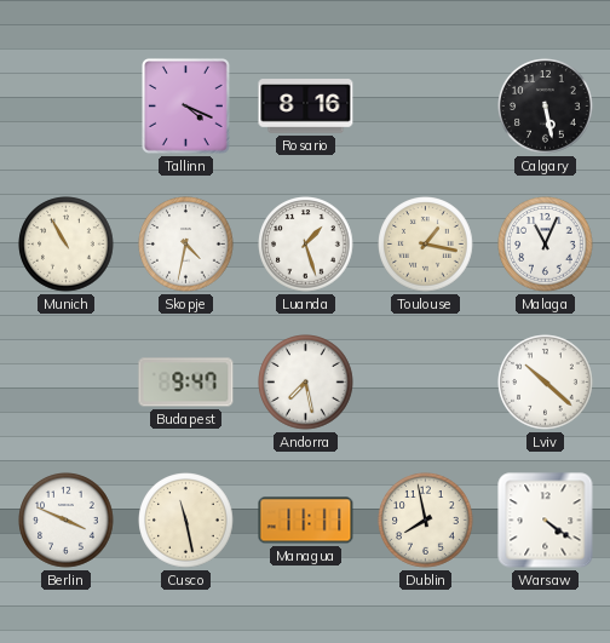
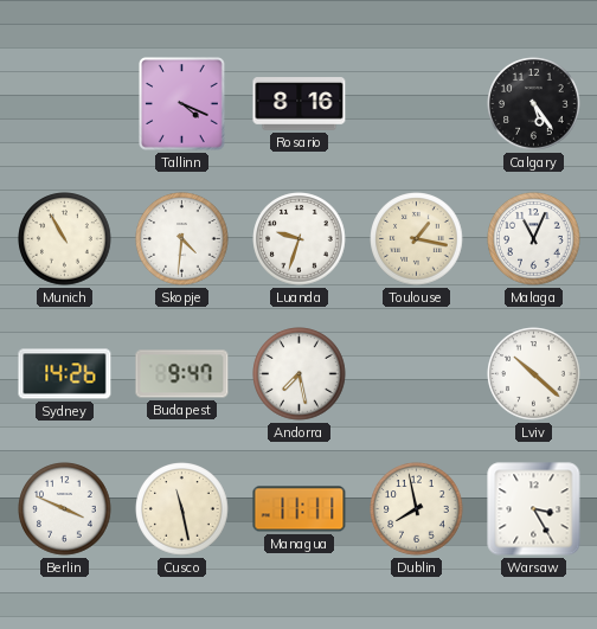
Calgary: 5:28 -> 5:24
Skopje: 4:32 -> 4:31
Luanda: 1:27 -> 9:33
Sydney: none -> 14:26
Warsaw: 4:21 -> 3:25
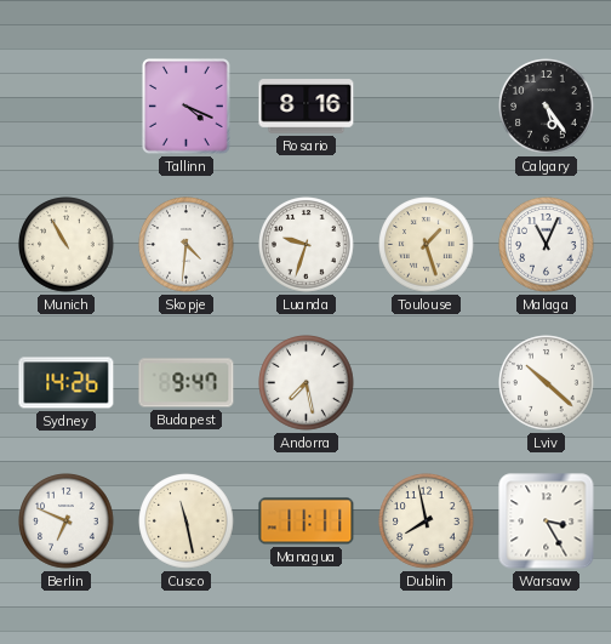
Toulouse: 1:17 -> 1:27
Berlin: 3:49 -> 6:49
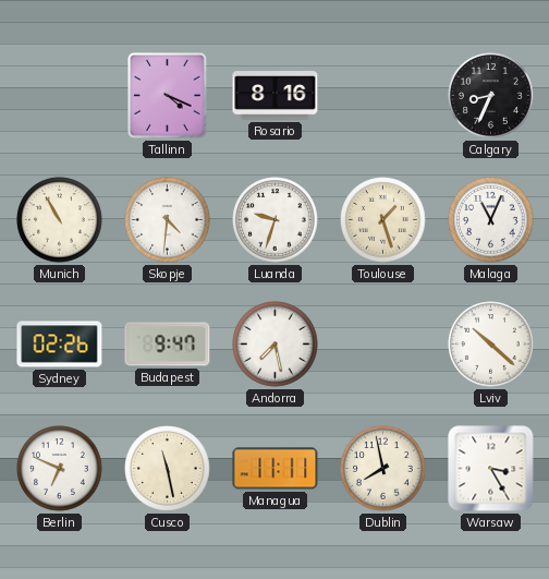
Calgary: 5:24 -> 8:34
Sydney: 14:26 -> 02:26
